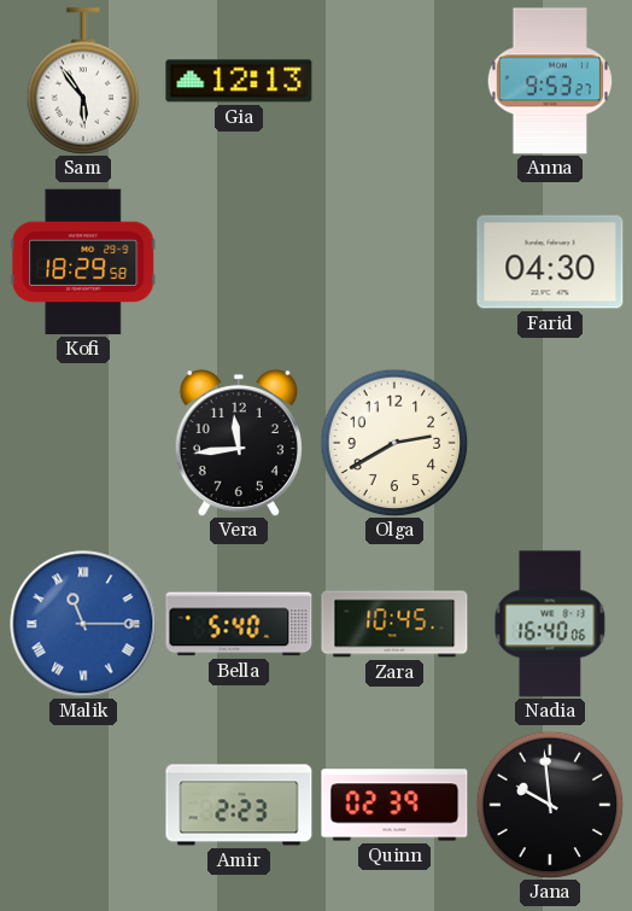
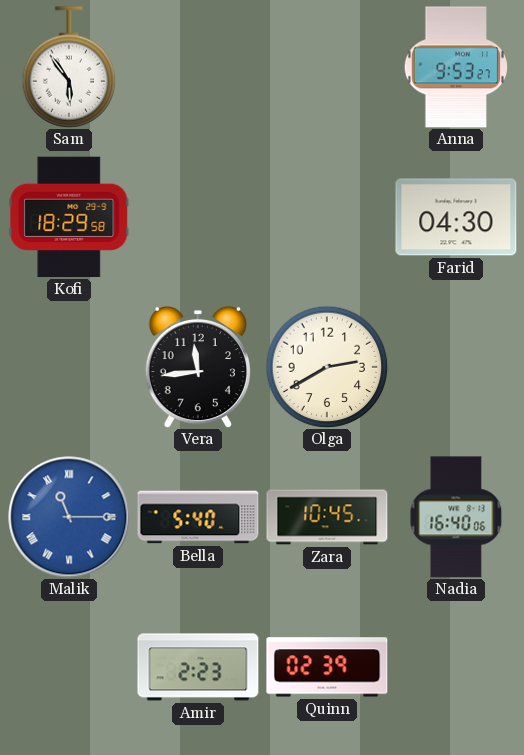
Gia: 12:13 -> none
Jana: 9:59 -> none
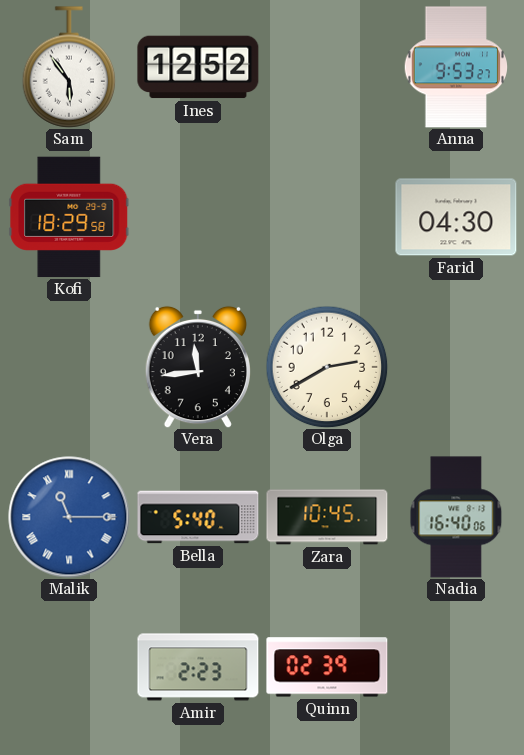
Ines: none -> 12:52
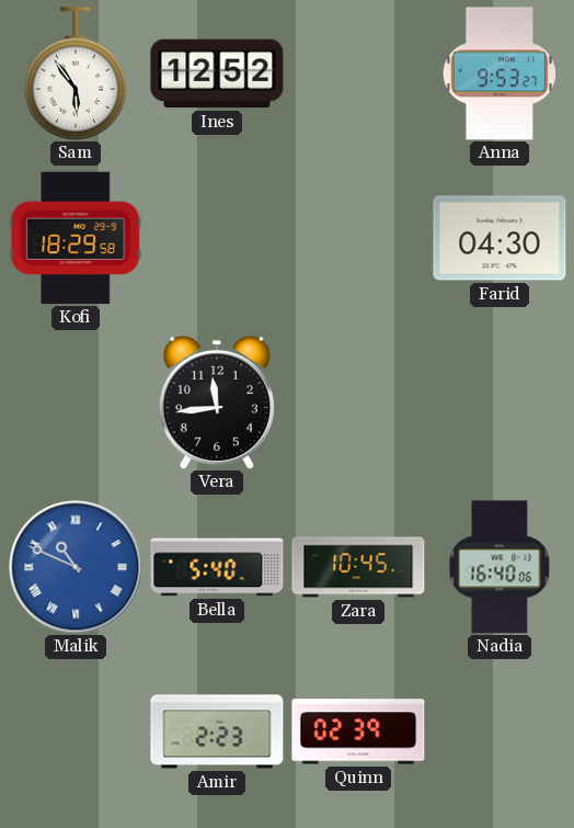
Olga: 2:40 -> none
Malik: 11:15 -> 10:49
